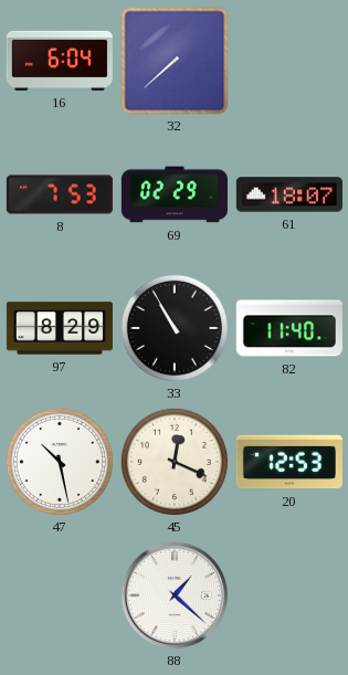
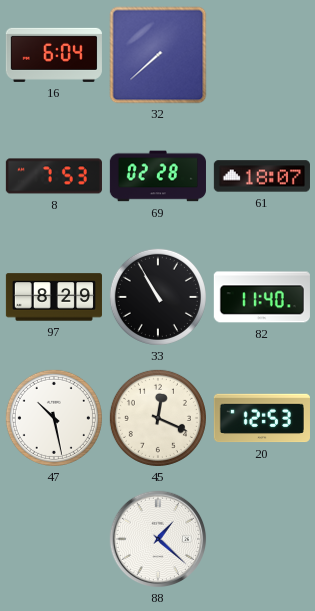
69: 02:29 -> 02:28
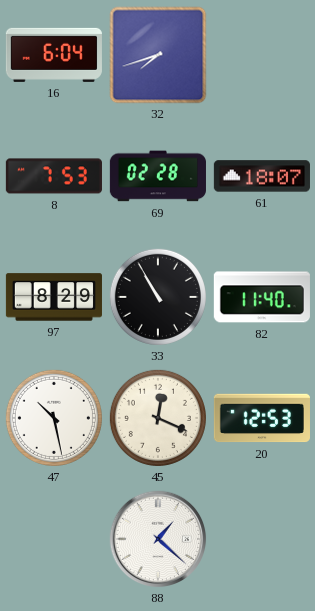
32: 7:38 -> 7:42
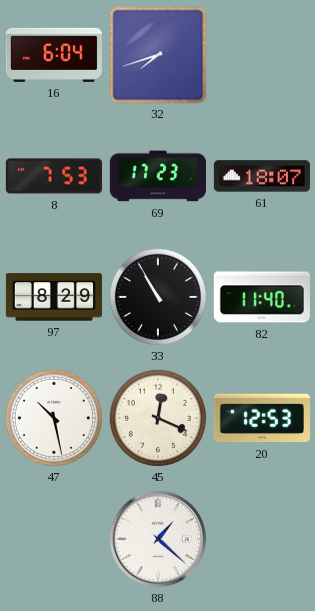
69: 02:28 -> 17:23
